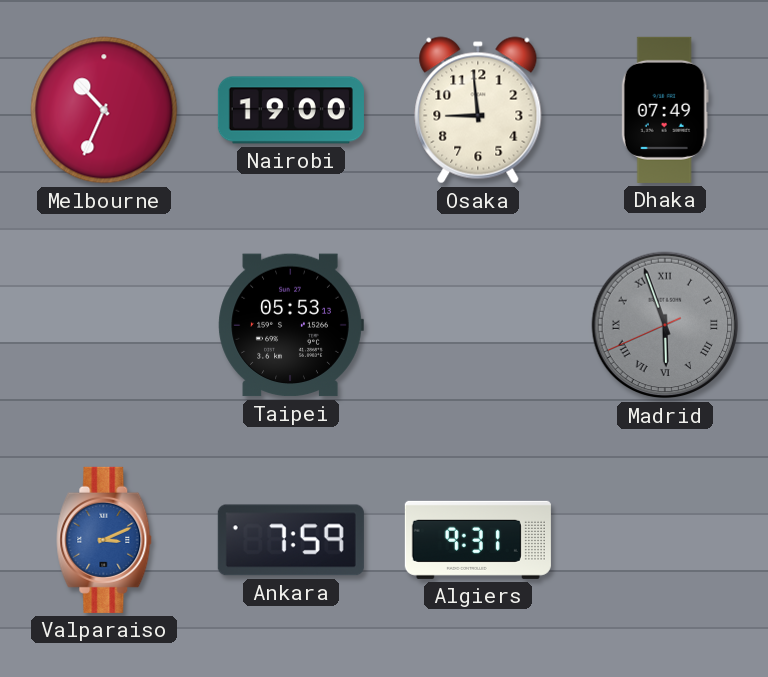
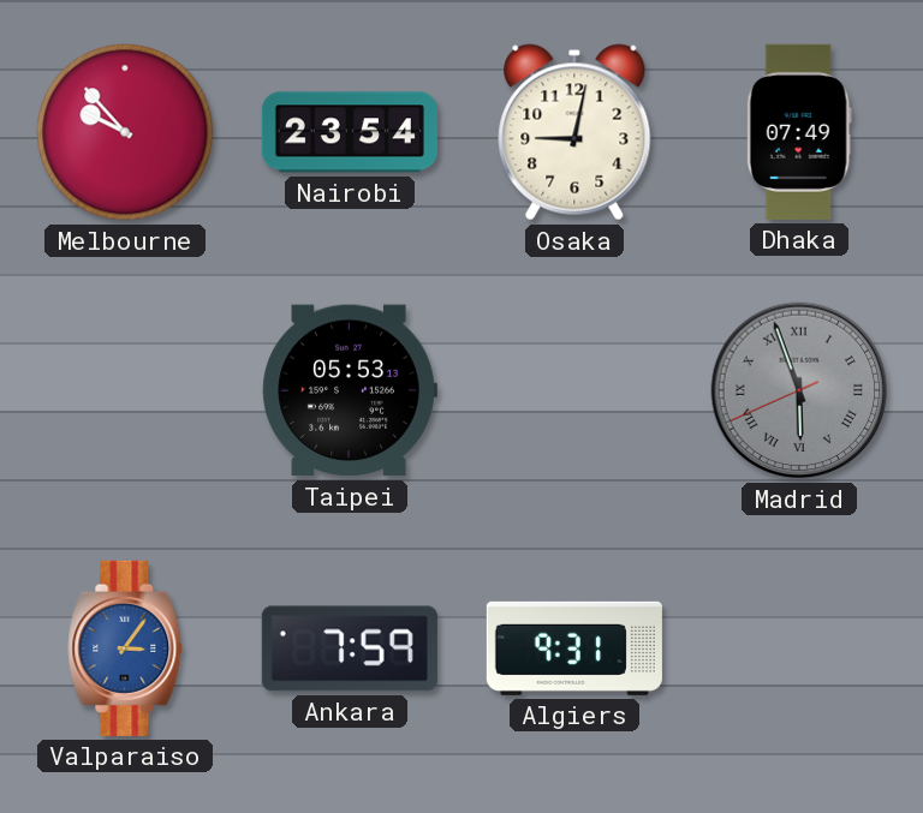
Melbourne: 10:34 -> 9:53
Nairobi: 19:00 -> 23:54
Osaka: 8:59 -> 9:02
Valparaiso: 3:11 -> 3:06
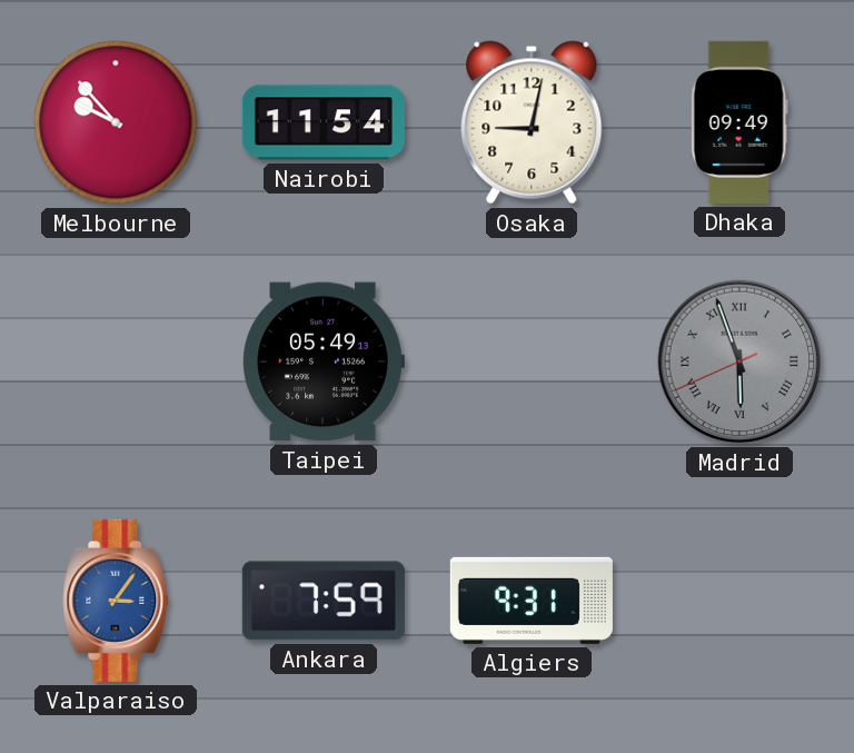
Nairobi: 23:54 -> 11:54
Dhaka: 07:49 -> 09:49
Taipei: 05:53 -> 05:49
